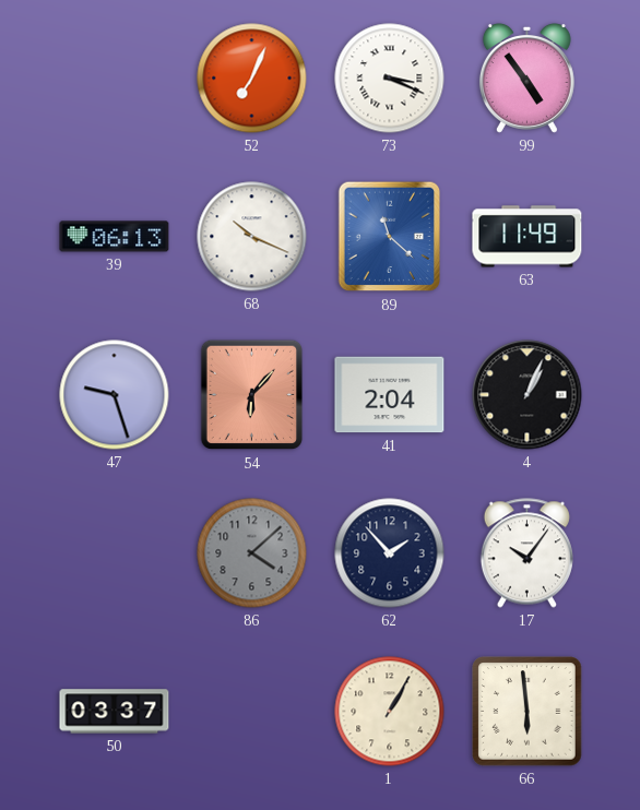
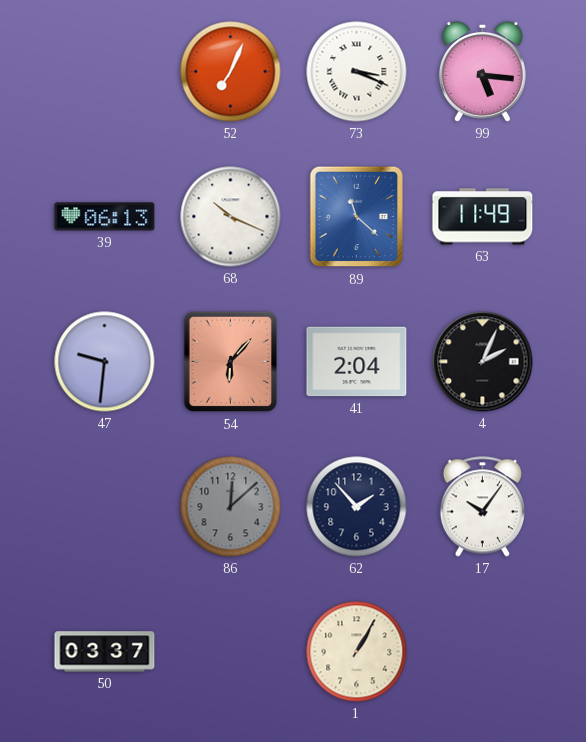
99: 4:54 -> 5:16
47: 9:27 -> 9:31
4: 1:04 -> 2:04
86: 4:08 -> 12:08
66: 5:59 -> none
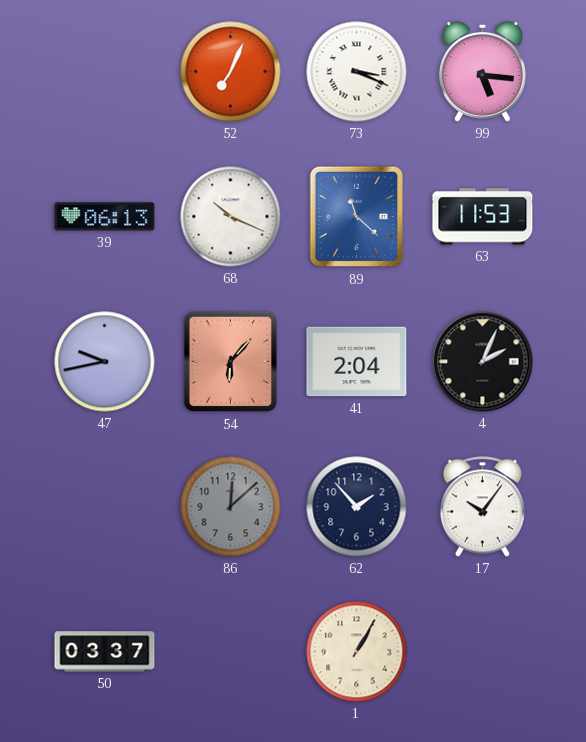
63: 11:49 -> 11:53
47: 9:31 -> 9:43
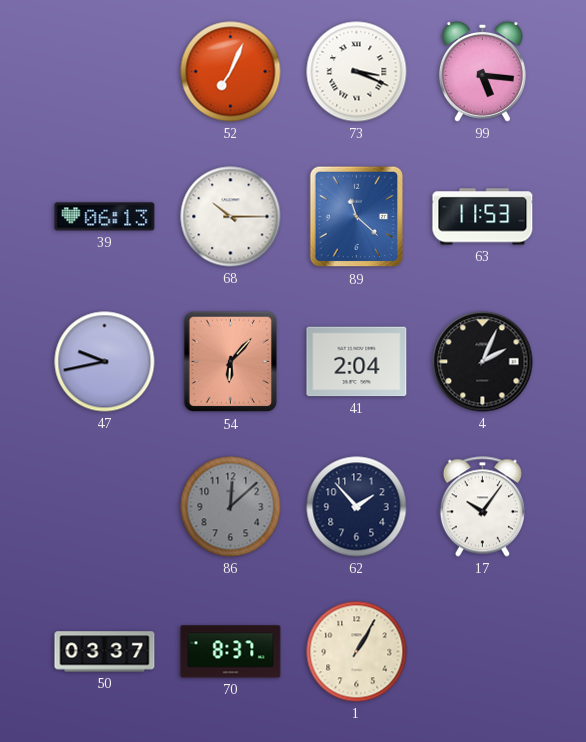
68: 10:19 -> 10:15
70: none -> 8:37
